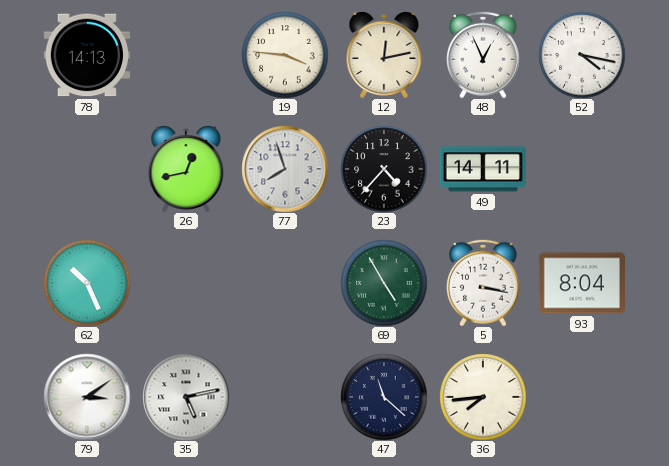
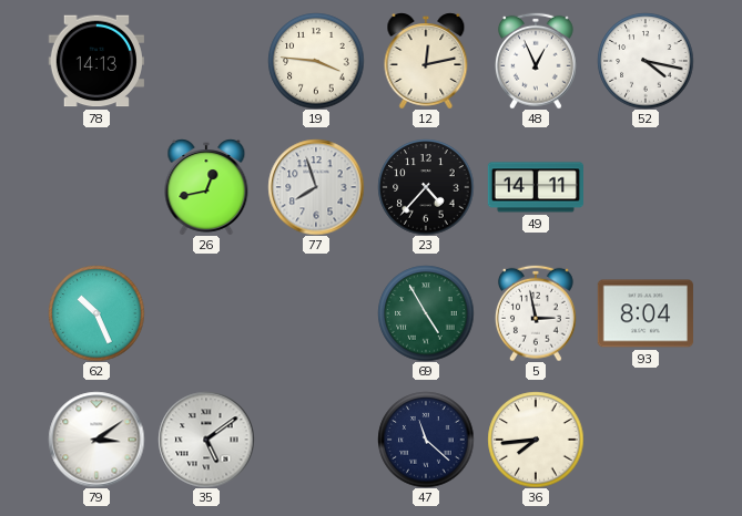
5: 3:17 -> 2:58
35: 5:13 -> 5:09
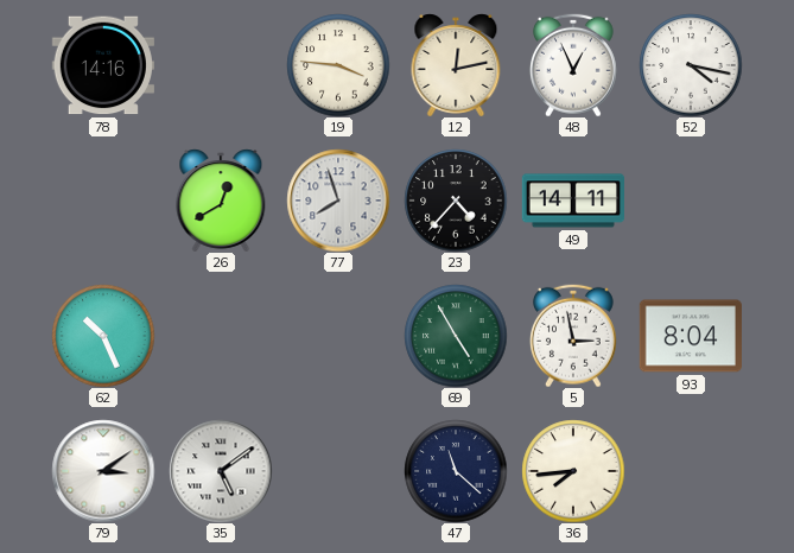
78: 14:13 -> 14:16
26: 12:43 -> 12:40
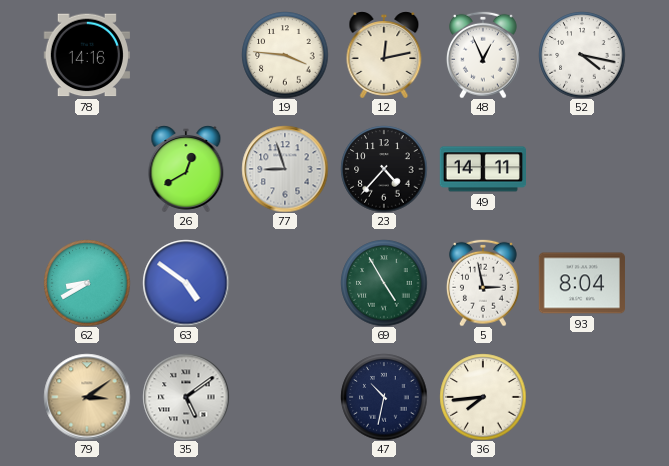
77: 7:57 -> 8:57
62: 10:26 -> 8:40
63: none -> 4:51
79 dial: white -> champagne
47: 11:22 -> 10:32
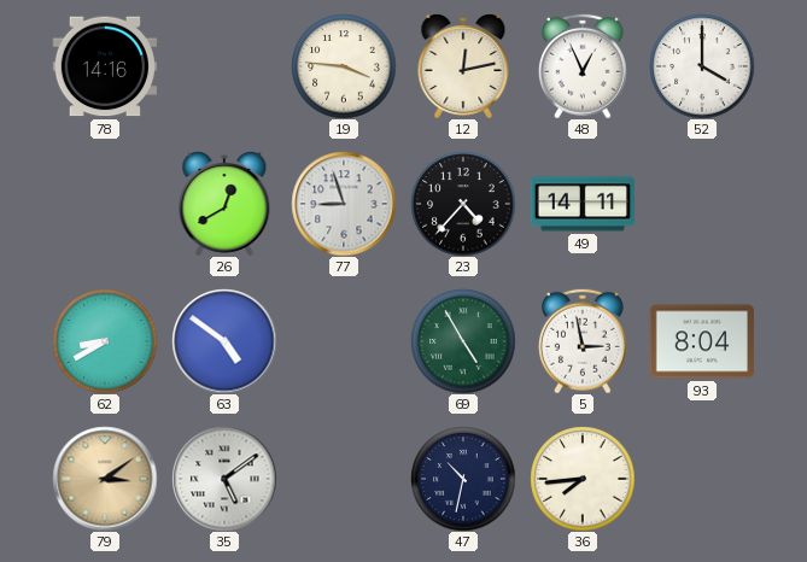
52: 4:17 -> 4:00
